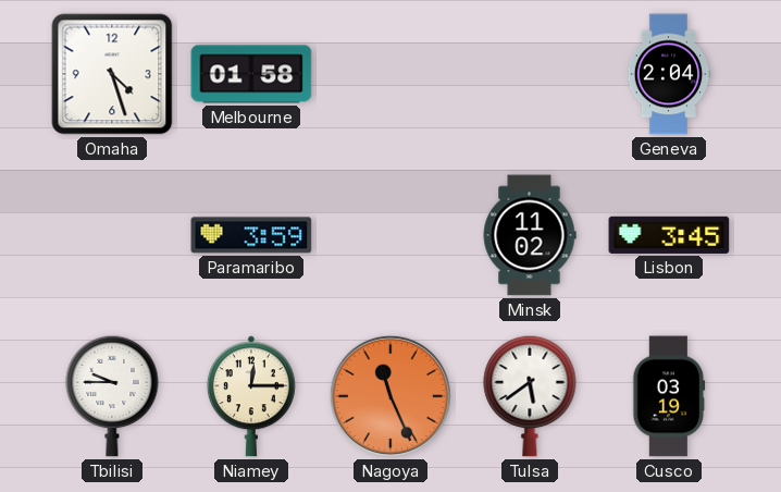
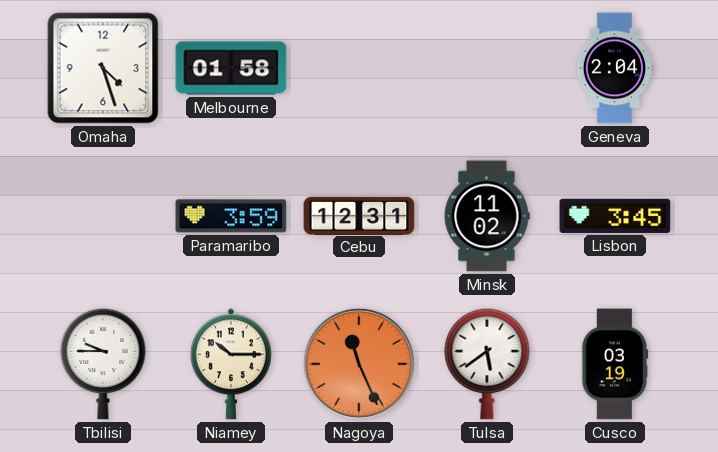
Cebu: none -> 12:31
Niamey: 12:15 -> 10:15
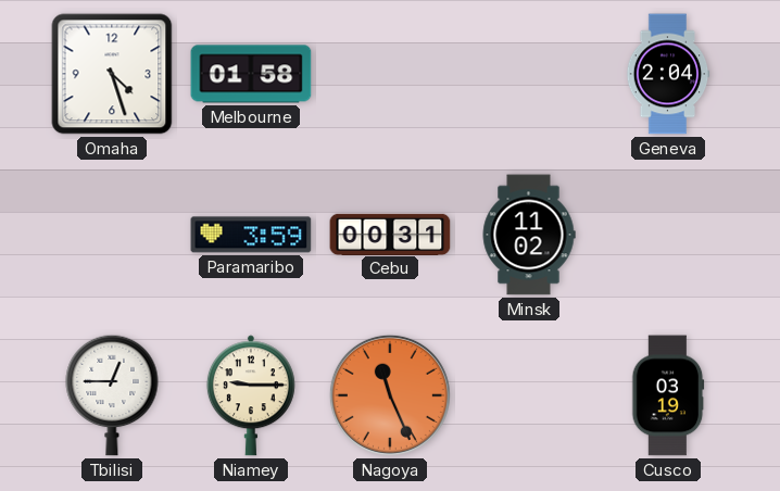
Cebu: 12:31 -> 00:31
Lisbon: 3:45 -> none
Tbilisi: 9:45 -> 12:45
Niamey: 10:15 -> 9:15
Tulsa: 5:39 -> none
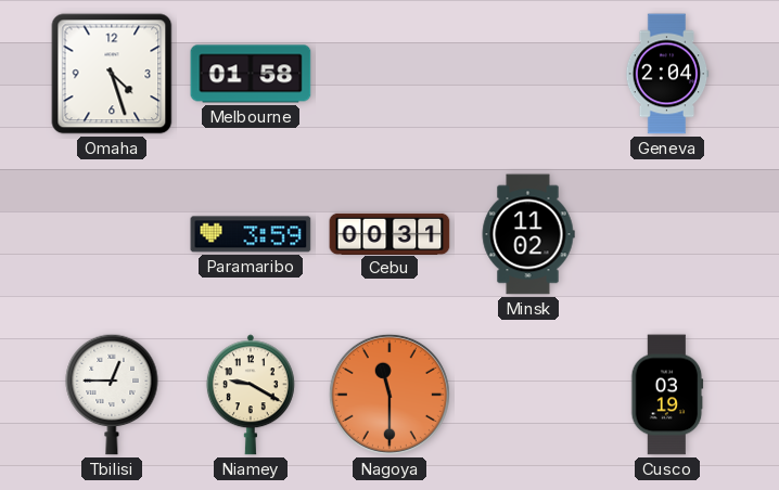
Niamey: 9:15 -> 9:20
Nagoya: 11:26 -> 11:30
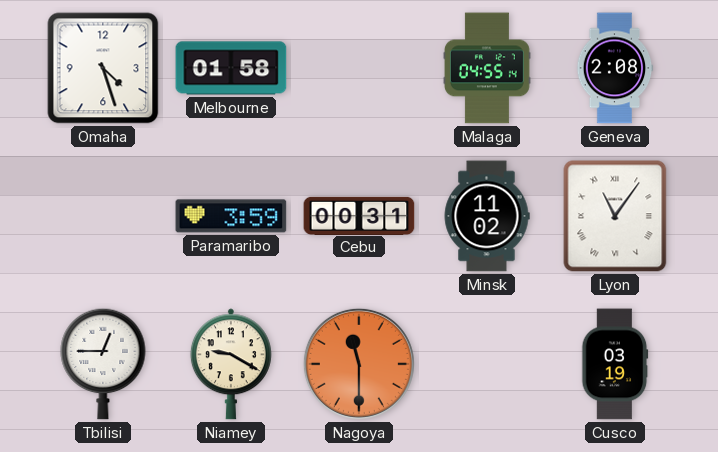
Malaga: none -> 04:55
Geneva: 2:04 -> 2:08
Lyon: none -> 11:06
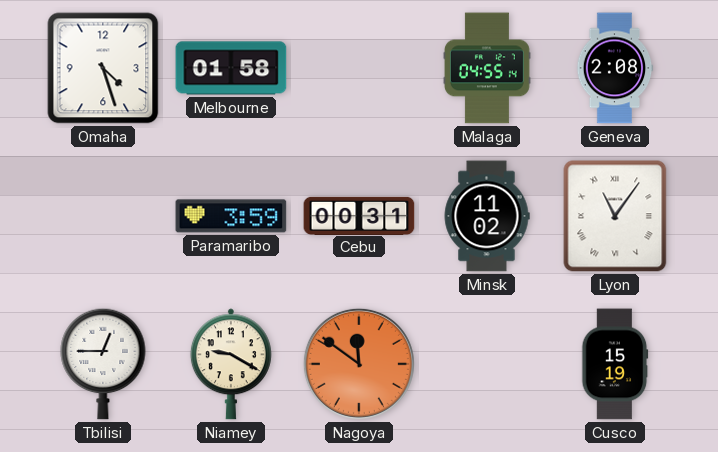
Nagoya: 11:30 -> 11:51
Cusco: 03:19 -> 15:19
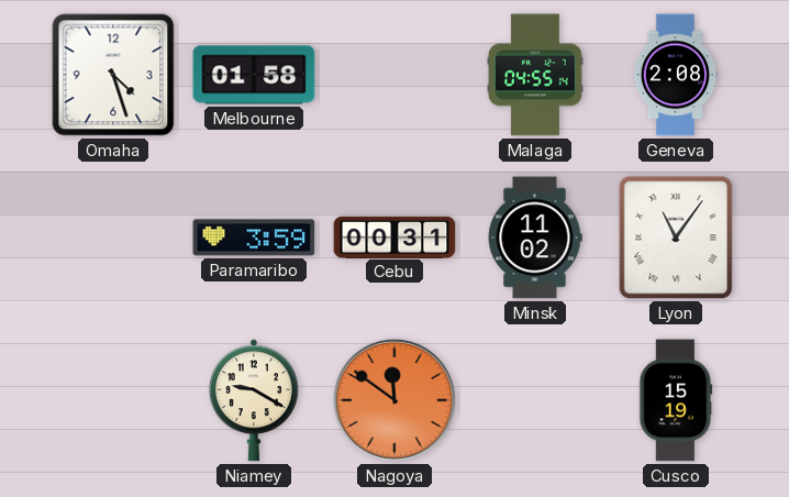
Tbilisi: 12:45 -> none
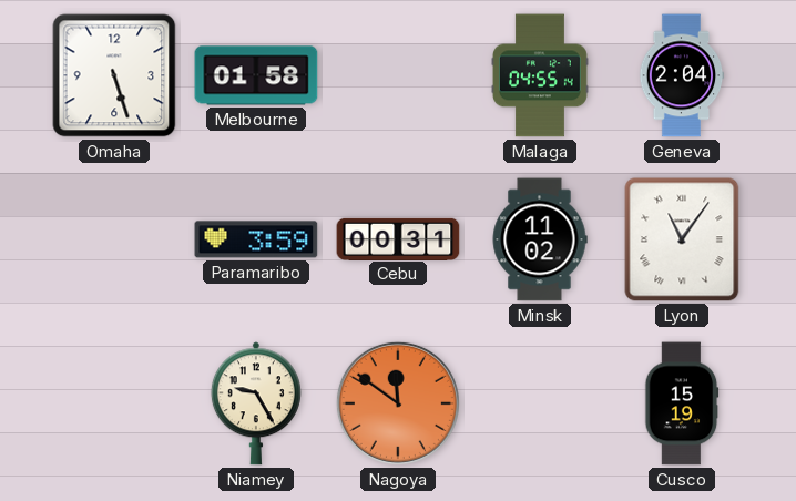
Omaha: 4:27 -> 5:27
Geneva: 2:08 -> 2:04
Niamey: 9:20 -> 9:25
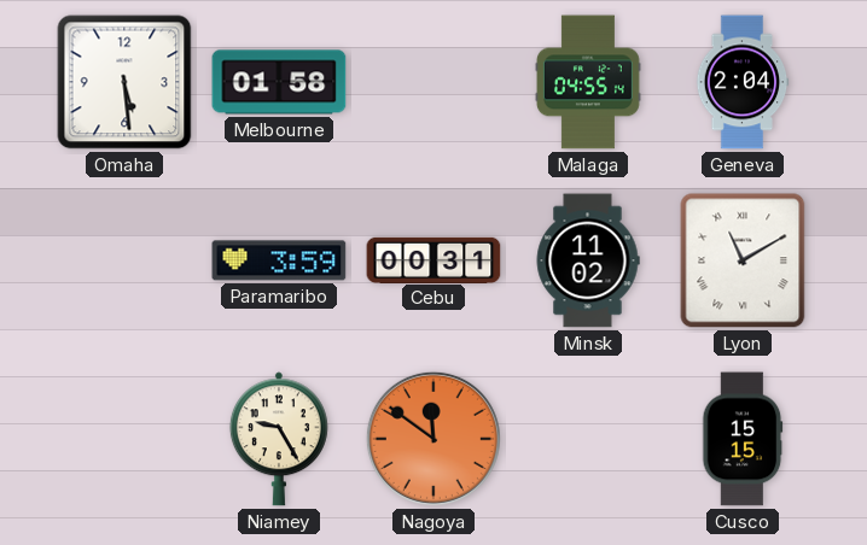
Omaha: 5:27 -> 5:29
Lyon: 11:06 -> 11:10
Cusco: 15:19 -> 15:15
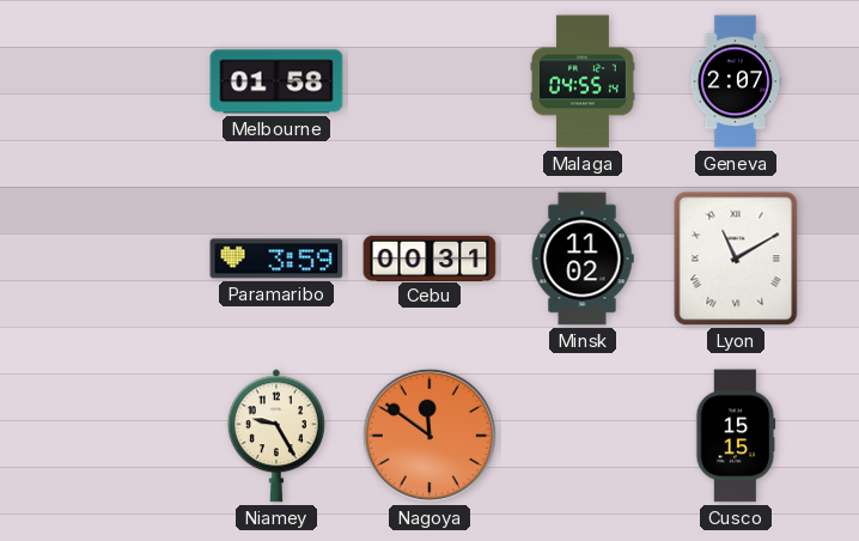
Omaha: 5:29 -> none
Geneva: 2:04 -> 2:07
